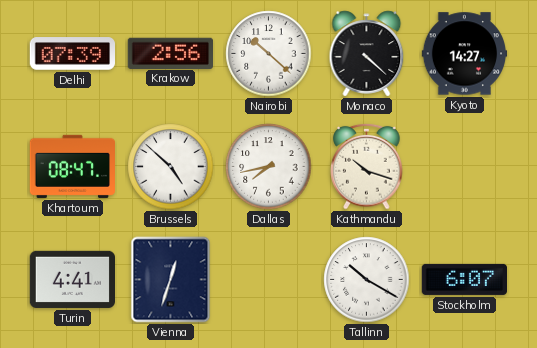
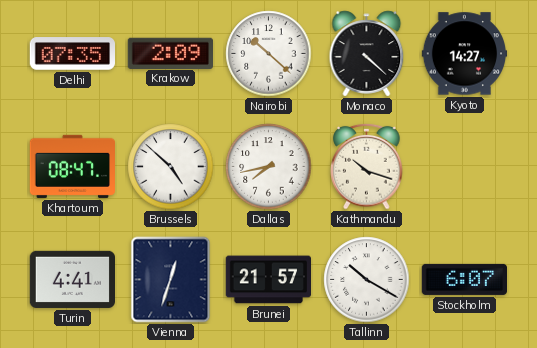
Delhi: 07:39 -> 07:35
Krakow: 2:56 -> 2:09
Brunei: none -> 21:57
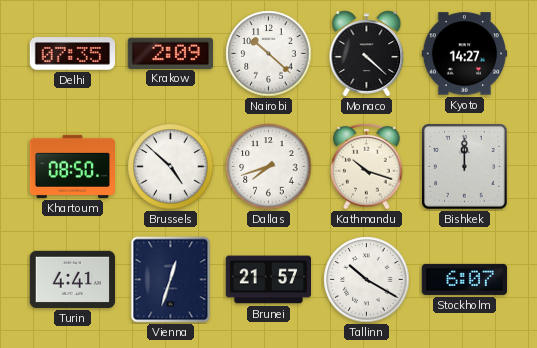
Khartoum: 08:47 -> 08:50
Dallas: 7:43 -> 7:42
Bishkek: none -> 12:00
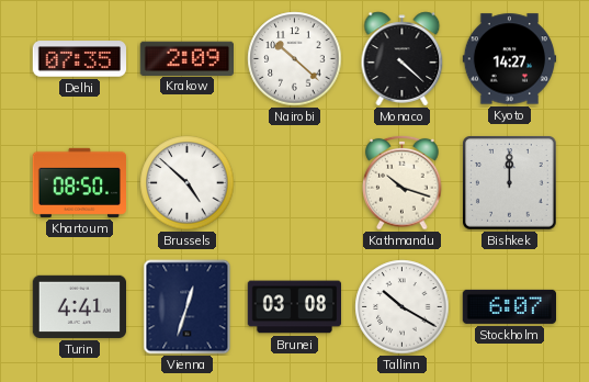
Dallas: 7:42 -> none
Brunei: 21:57 -> 03:08
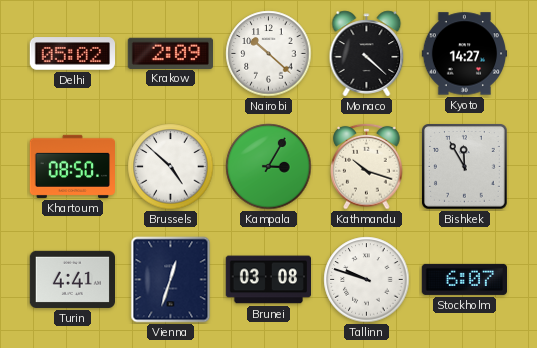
Delhi: 07:35 -> 05:02
Kampala: none -> 3:05
Bishkek: 12:00 -> 11:55
Tallinn: 10:20 -> 9:48
